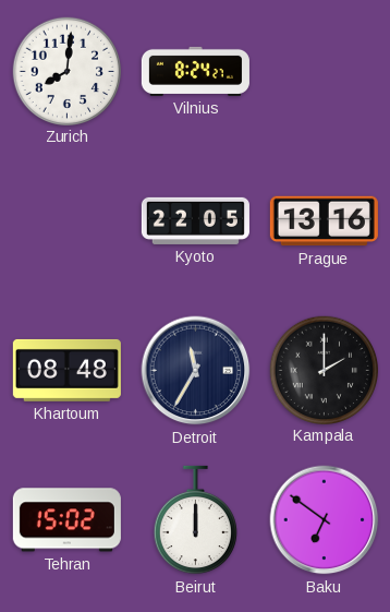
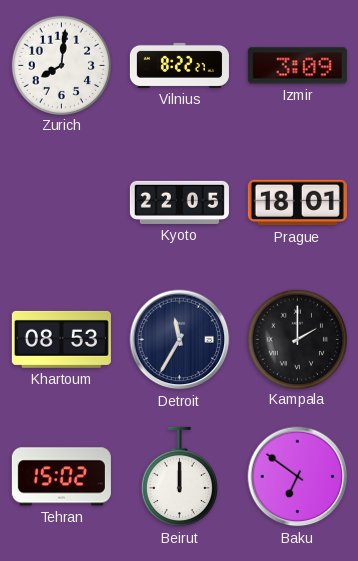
Vilnius: 8:24 -> 8:22
Izmir: none -> 3:09
Prague: 13:16 -> 18:01
Khartoum: 08:48 -> 08:53
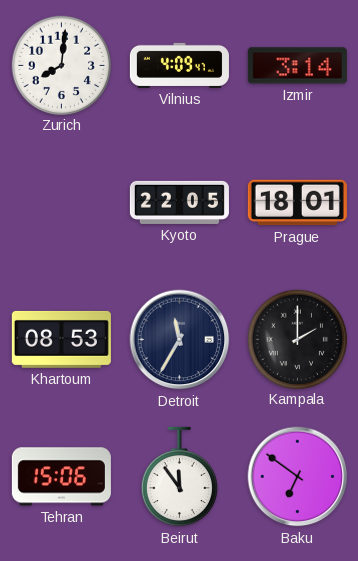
Vilnius: 8:22 -> 4:09
Izmir: 3:09 -> 3:14
Tehran: 15:02 -> 15:06
Beirut: 12:00 -> 11:54
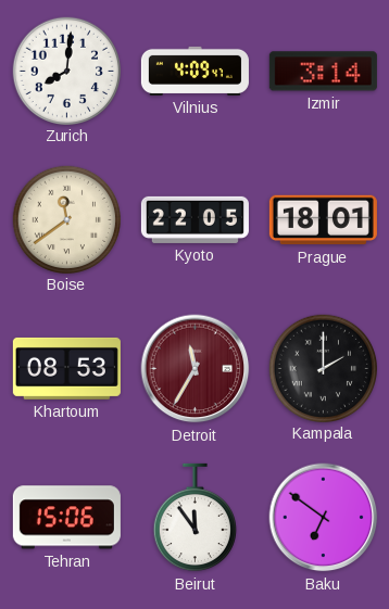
Boise: none -> 11:39
Detroit dial: navy -> burgundy
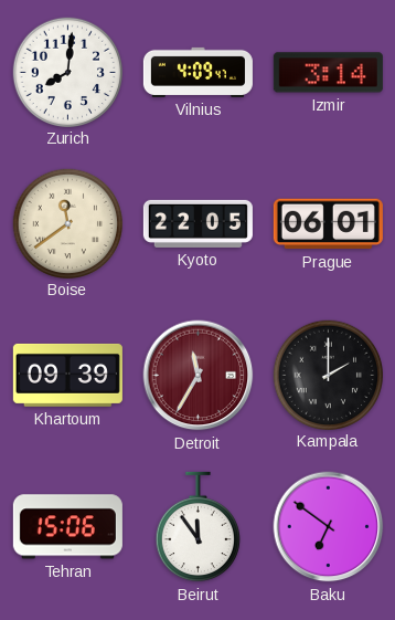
Prague: 18:01 -> 06:01
Khartoum: 08:53 -> 09:39
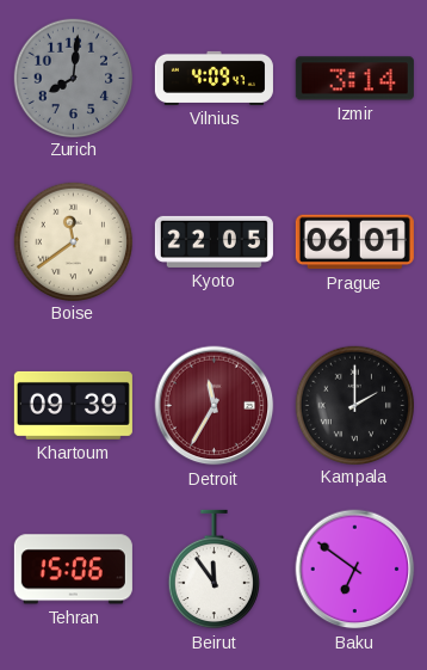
Zurich dial: white -> grey
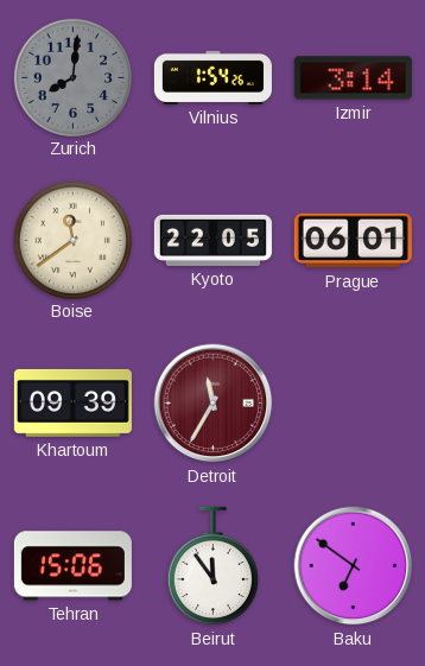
Vilnius: 4:09 -> 1:54
Kampala: 2:00 -> none
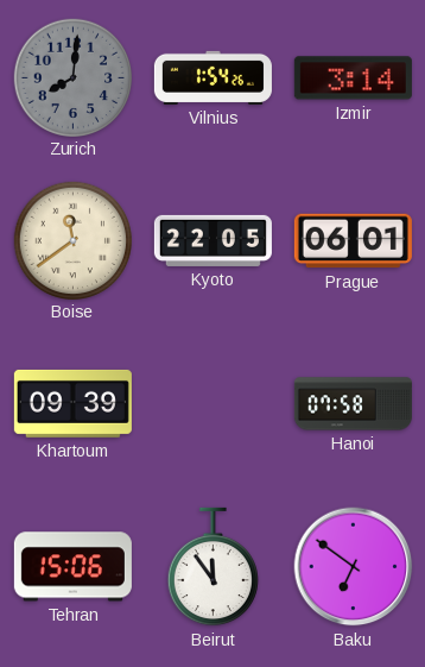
Detroit: 11:35 -> none
Hanoi: none -> 07:58
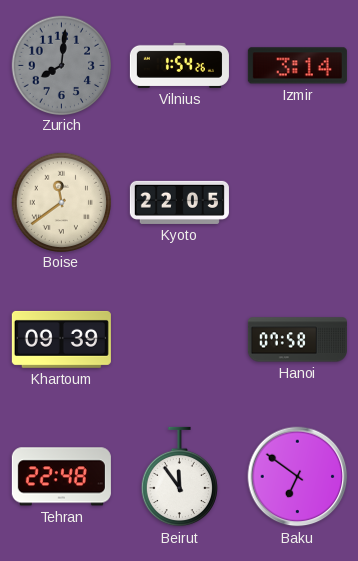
Prague: 06:01 -> none
Tehran: 15:06 -> 22:48
